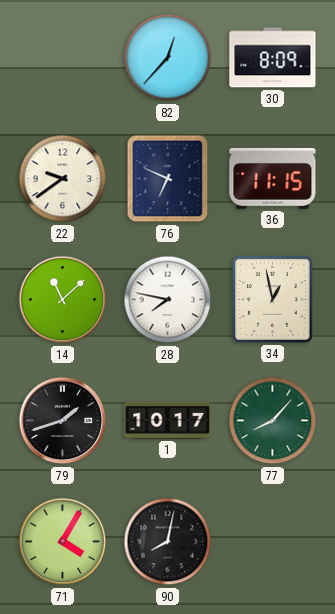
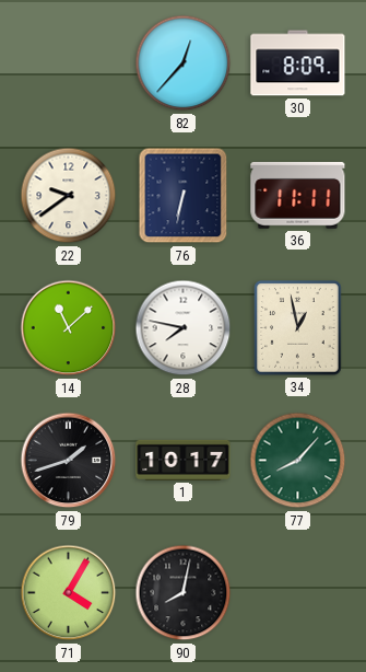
76: 6:49 -> 6:32
36: 11:15 -> 11:11
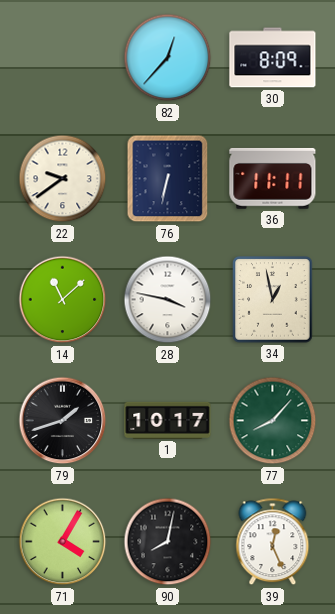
28: 7:47 -> 3:47
39: none -> 12:26
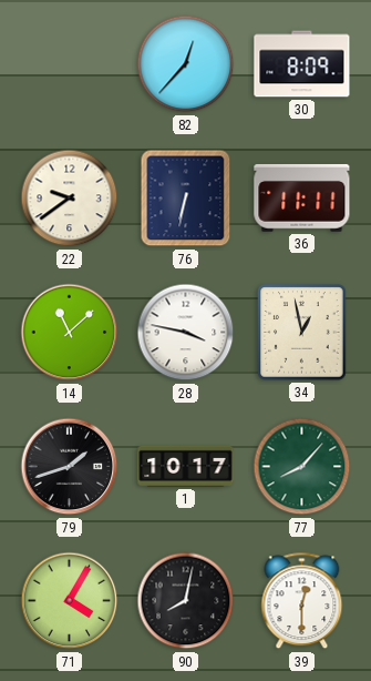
39: 12:26 -> 12:30
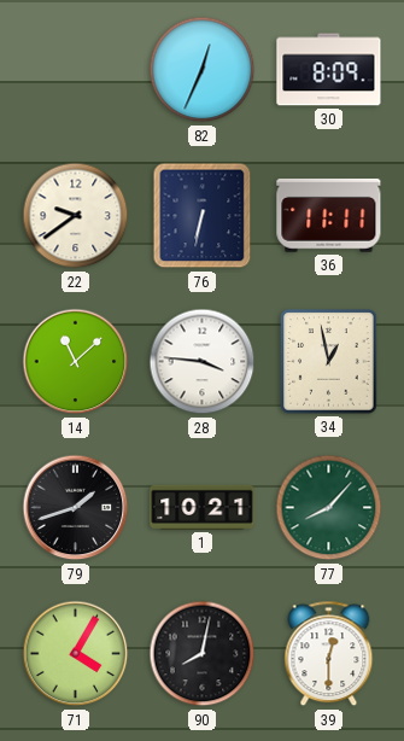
82: 12:37 -> 12:34
28: 3:47 -> 3:46
1: 10:17 -> 10:21
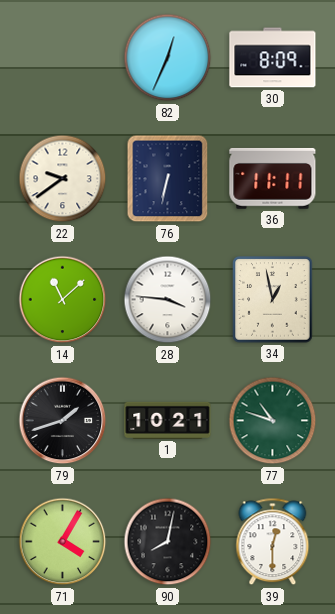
77: 8:07 -> 10:48
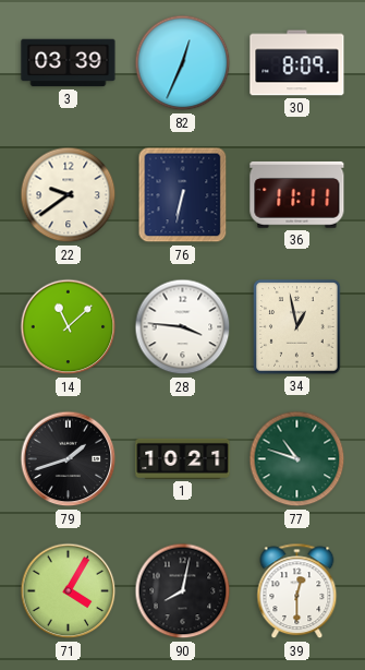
3: none -> 03:39
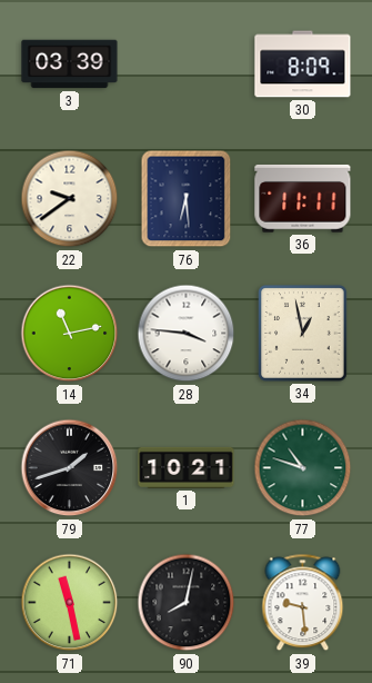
82: 12:34 -> none
76: 6:32 -> 6:29
14: 11:08 -> 11:13
71: 4:05 -> 11:28
39: 12:30 -> 9:29
